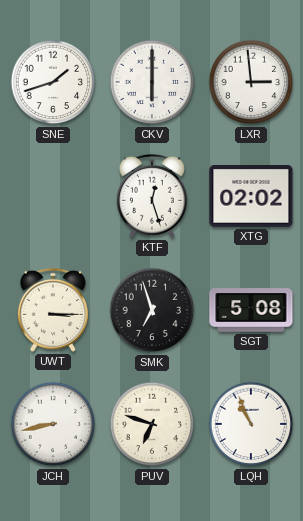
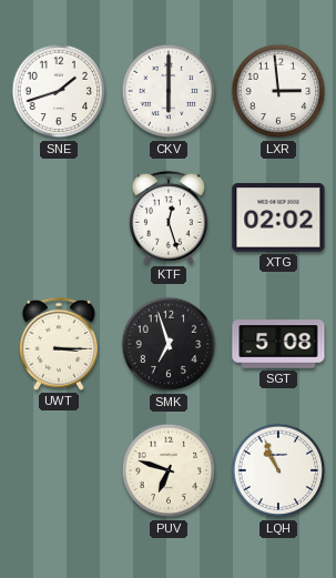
JCH: 8:43 -> none
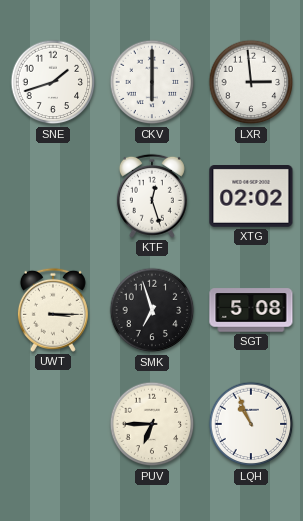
PUV: 6:48 -> 6:45
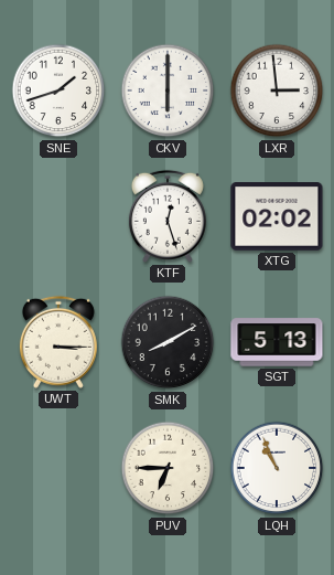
SMK: 6:57 -> 8:10
SGT: 5:08 -> 5:13
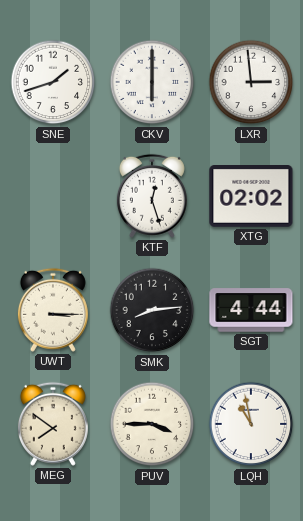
SMK: 8:10 -> 8:14
SGT: 5:13 -> 4:44
MEG: none -> 7:51
PUV: 6:45 -> 3:45
LQH: 10:56 -> 10:58
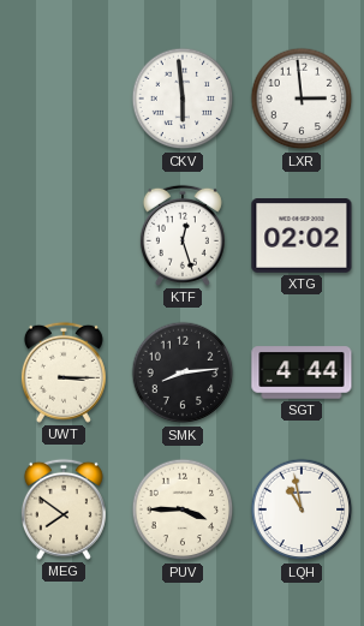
SNE: 1:42 -> none
CKV: 6:00 -> 5:59
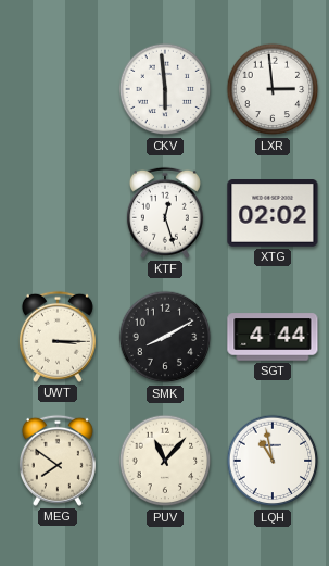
SMK: 8:14 -> 8:10
PUV: 3:45 -> 11:07
